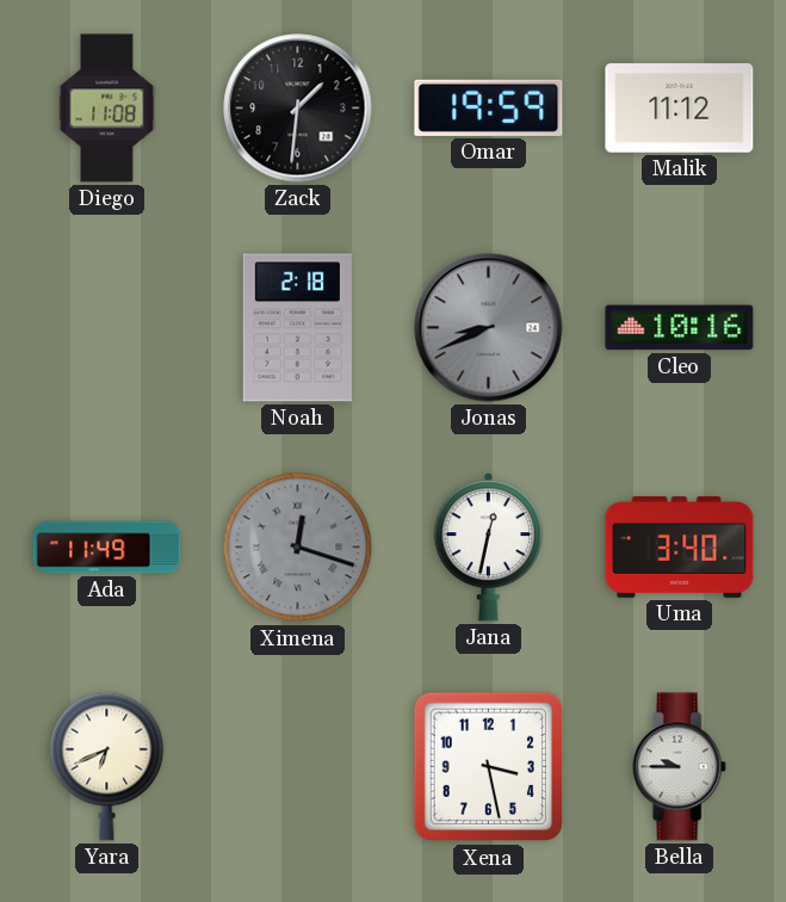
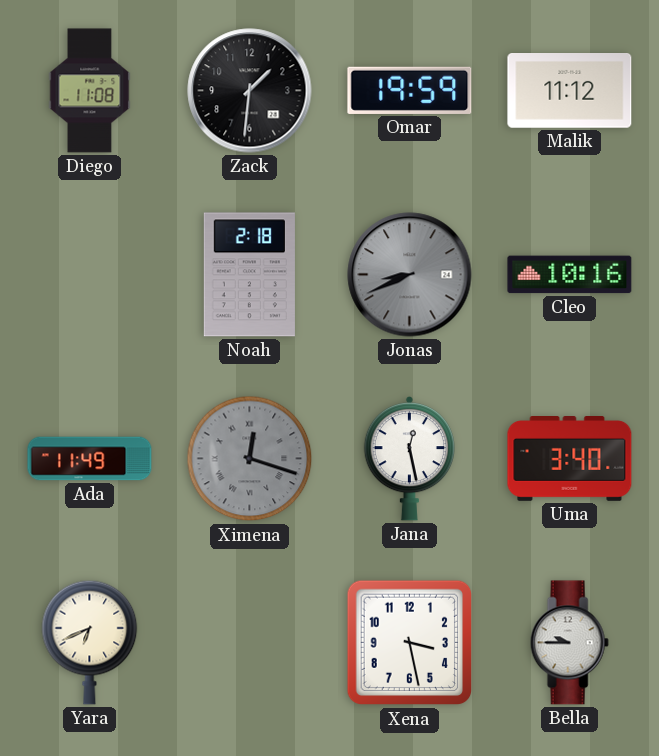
Jana: 12:32 -> 12:28
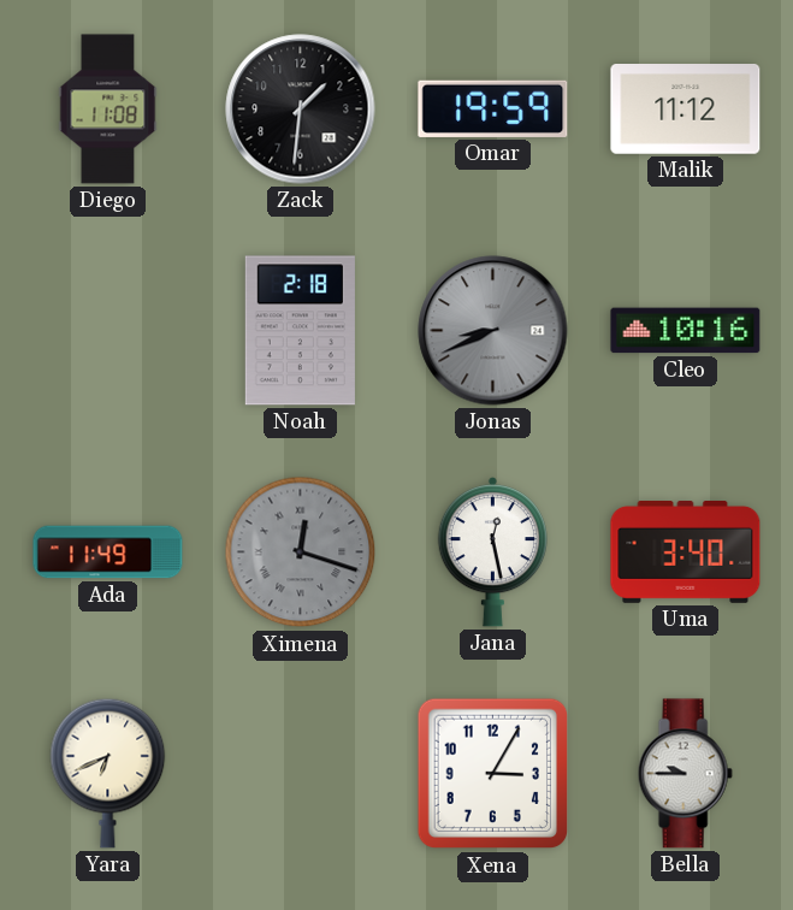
Xena: 3:28 -> 3:05
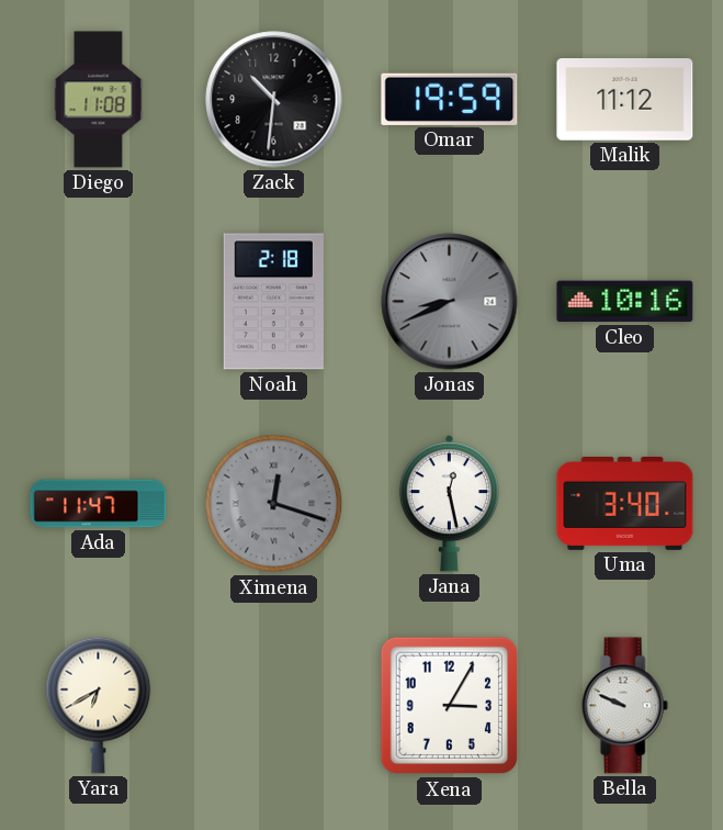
Zack: 1:31 -> 10:31
Ada: 11:49 -> 11:47
Yara: 6:41 -> 6:40
Bella: 9:45 -> 9:49
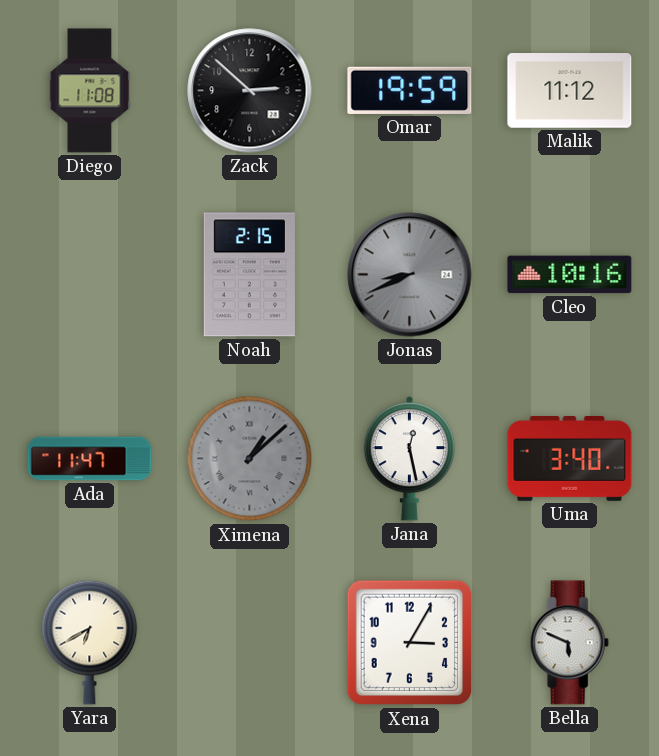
Zack: 10:31 -> 2:52
Noah: 2:18 -> 2:15
Ximena: 12:18 -> 1:08
Bella: 9:49 -> 5:49
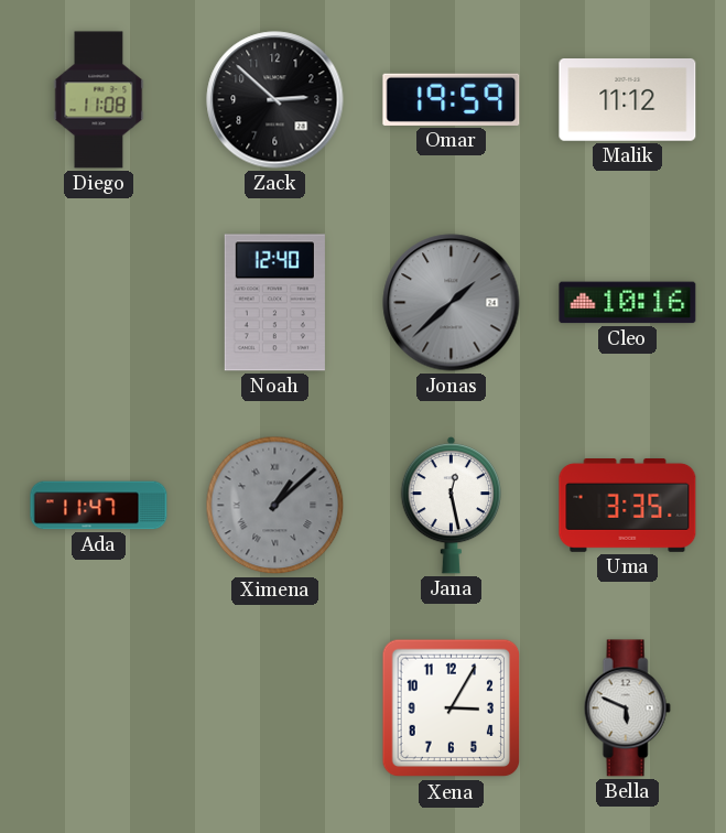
Noah: 2:15 -> 12:40
Jonas: 8:41 -> 1:38
Uma: 3:40 -> 3:35
Yara: 6:40 -> none
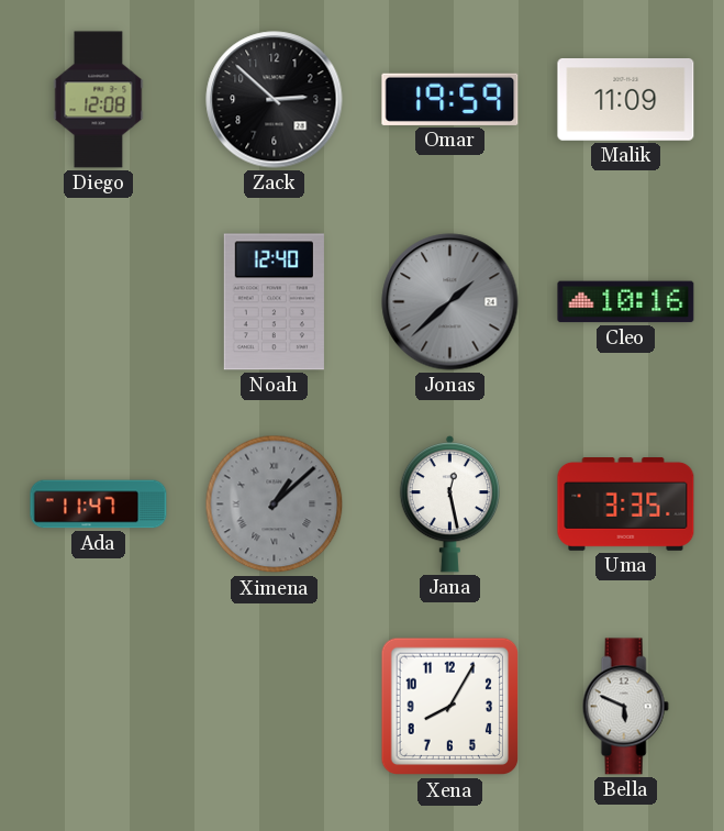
Diego: 11:08 -> 12:08
Malik: 11:12 -> 11:09
Xena: 3:05 -> 8:05
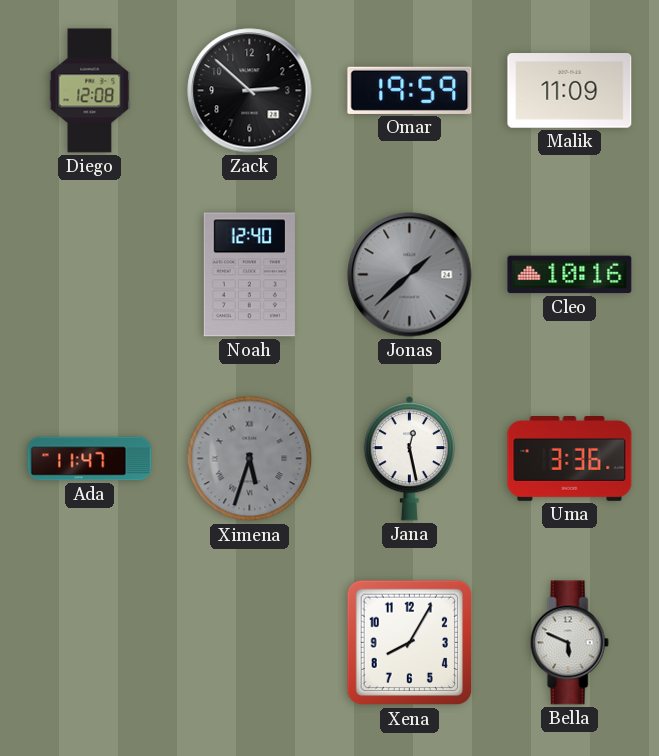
Ximena: 1:08 -> 5:33
Uma: 3:35 -> 3:36
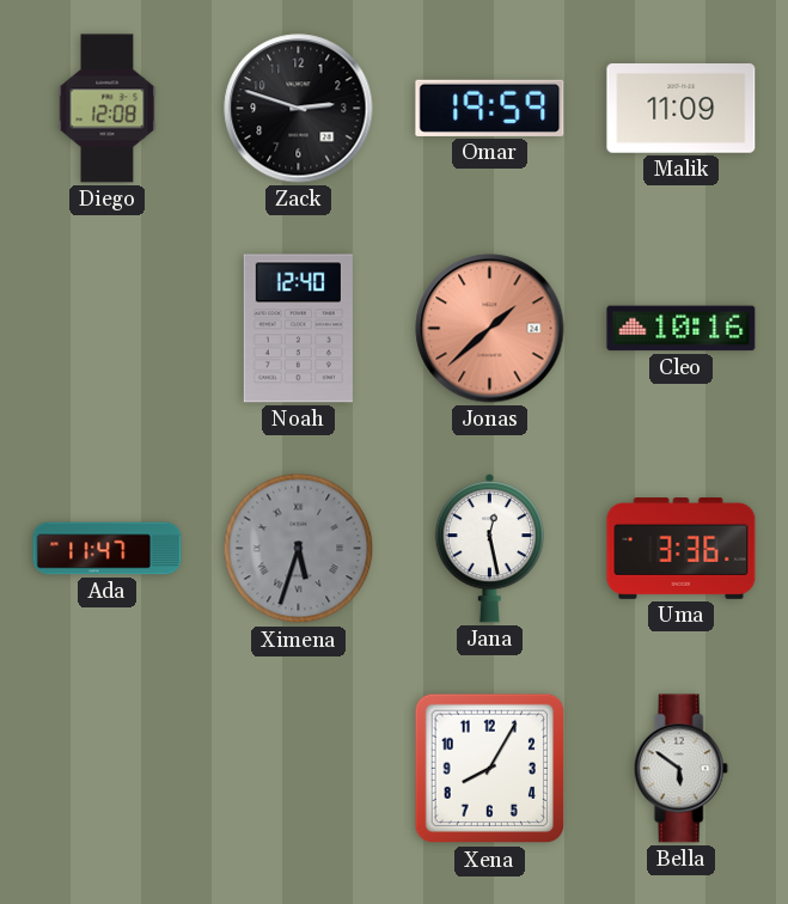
Zack: 2:52 -> 2:48
Jonas dial: grey -> salmon
Bella: 5:49 -> 5:51
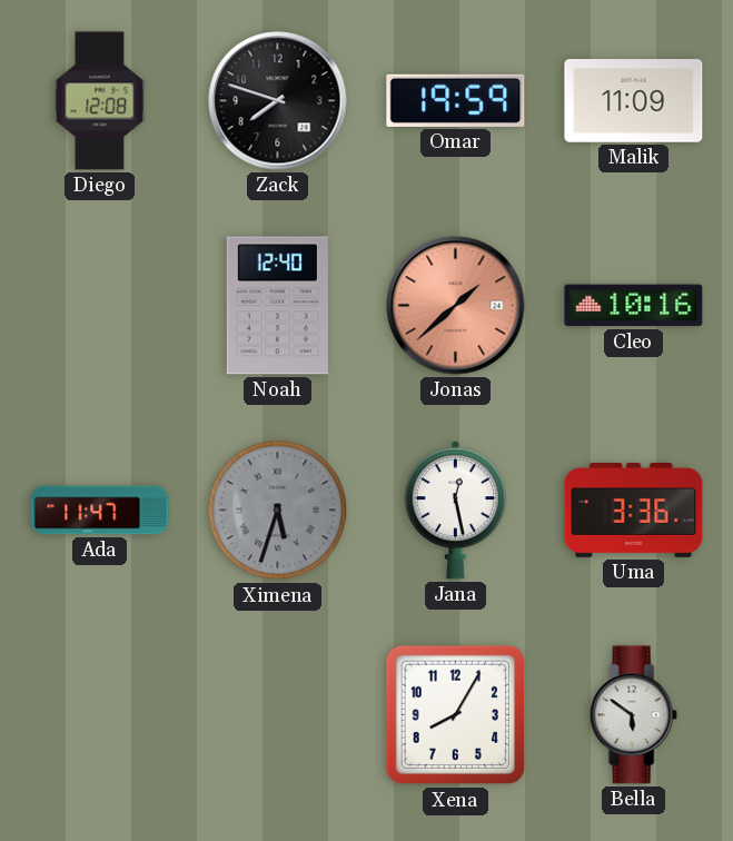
Zack: 2:48 -> 7:48
